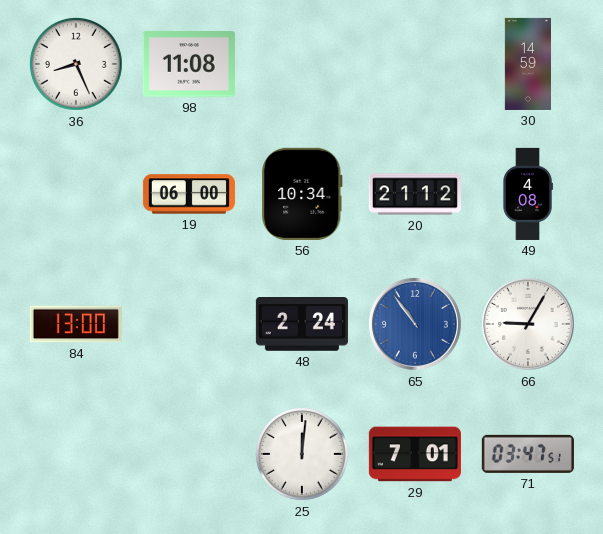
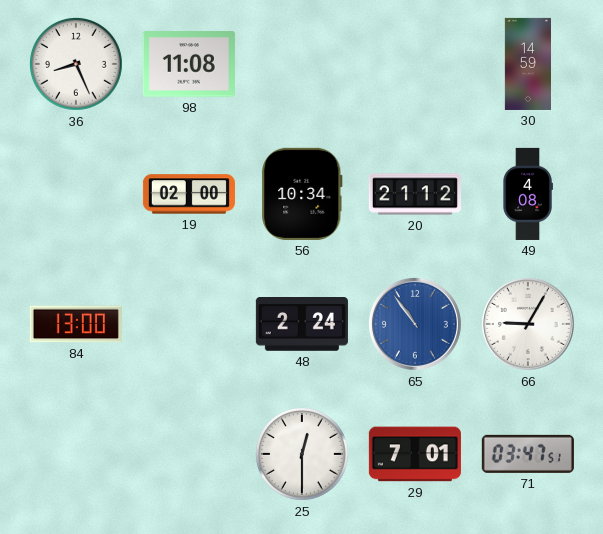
19: 06:00 -> 02:00
25: 12:01 -> 12:30
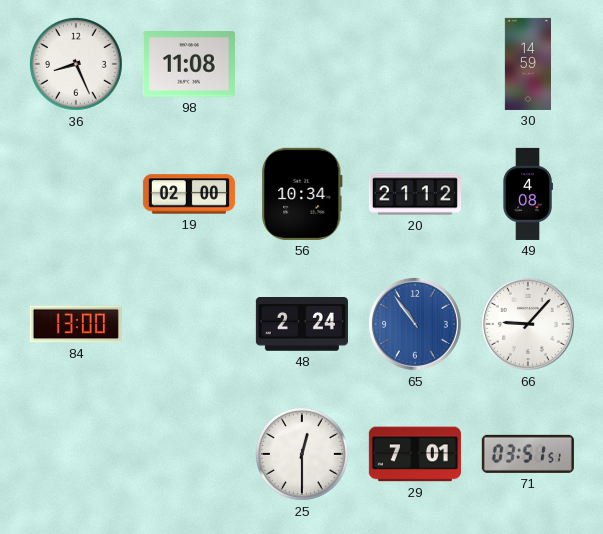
66: 9:05 -> 9:07
71: 03:47 -> 03:51
